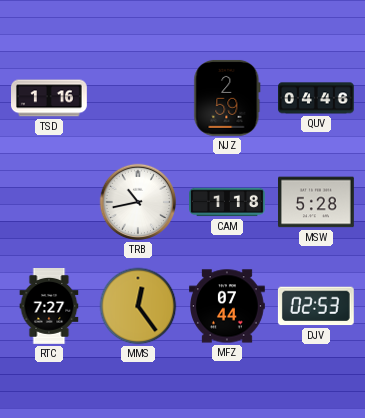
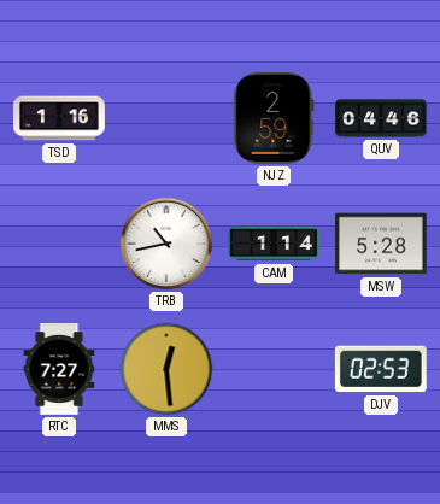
CAM: 1:18 -> 1:14
MMS: 12:24 -> 12:29
MFZ: 07:44 -> none
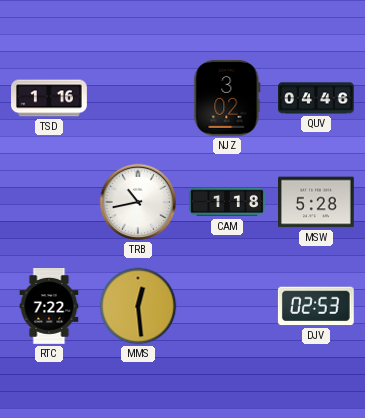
NJZ: 2:59 -> 3:02
CAM: 1:14 -> 1:18
RTC: 7:27 -> 7:22
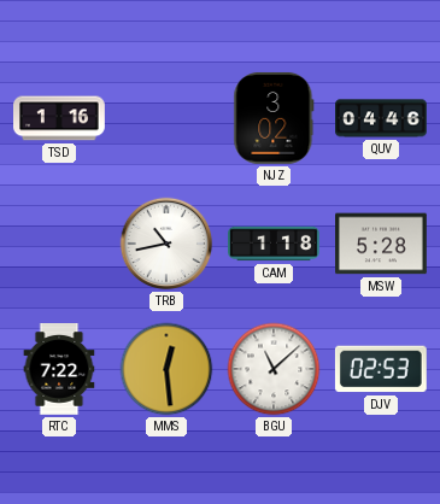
BGU: none -> 11:08
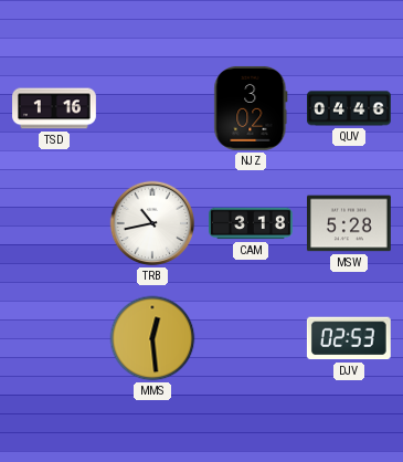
CAM: 1:18 -> 3:18
RTC: 7:22 -> none
BGU: 11:08 -> none
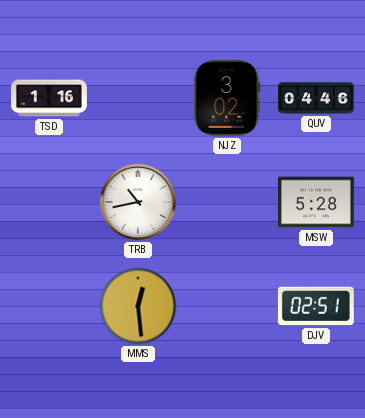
CAM: 3:18 -> none
DJV: 02:53 -> 02:51
